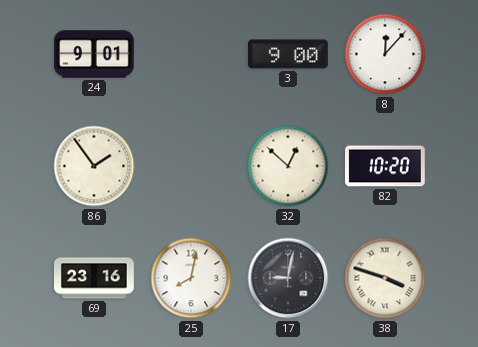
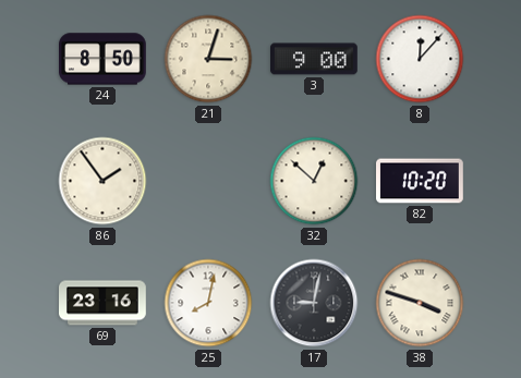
24: 9:01 -> 8:50
21: none -> 3:03
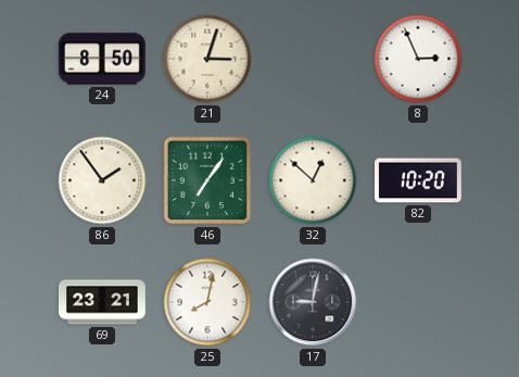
3: 9:00 -> none
8: 12:07 -> 2:56
46: none -> 7:06
69: 23:16 -> 23:21
38: 3:48 -> none
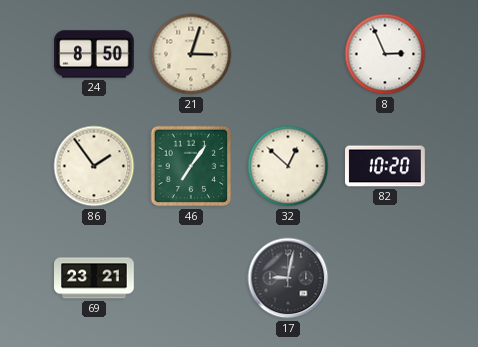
25: 8:02 -> none
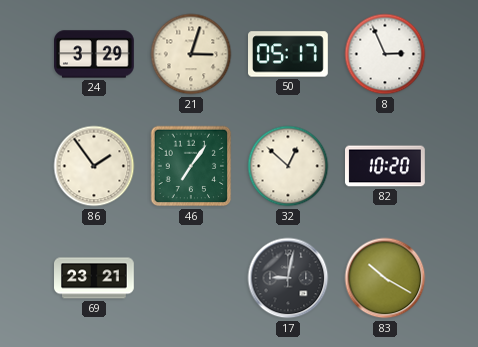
24: 8:50 -> 3:29
50: none -> 05:17
83: none -> 10:20
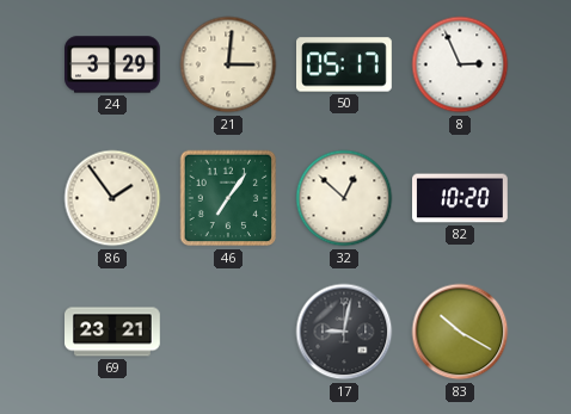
21: 3:03 -> 3:01
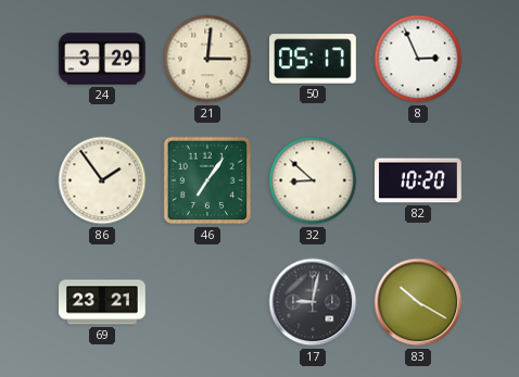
32: 12:52 -> 8:52
